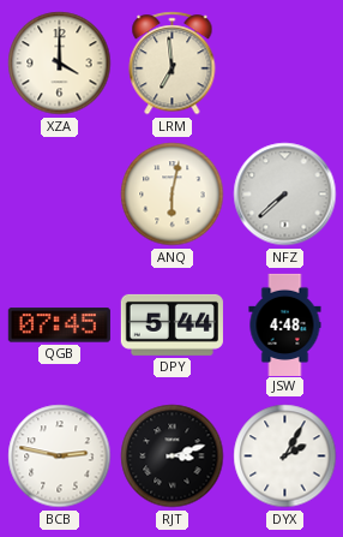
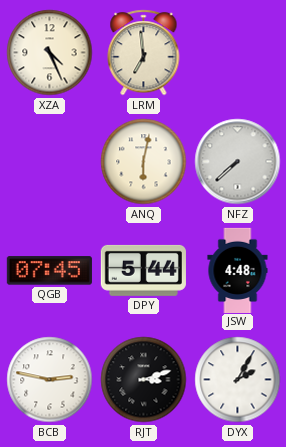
XZA: 4:00 -> 4:26
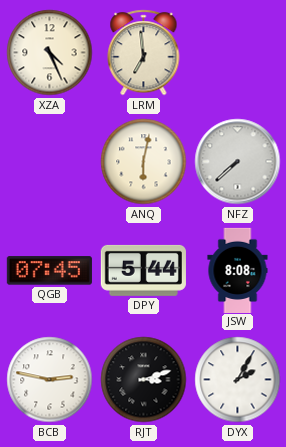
JSW: 4:48 -> 8:08
